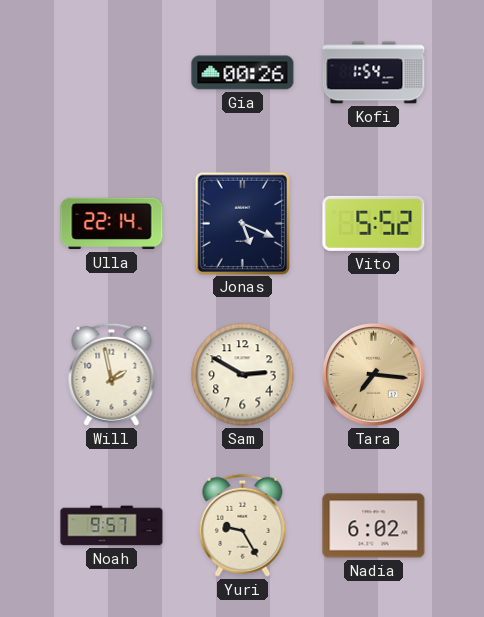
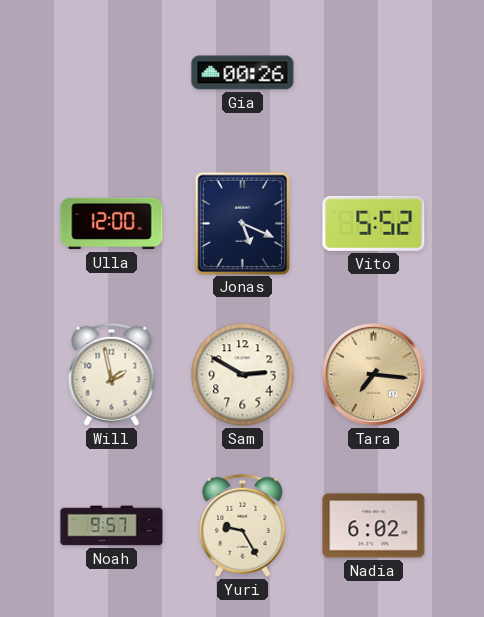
Kofi: 1:54 -> none
Ulla: 22:14 -> 12:00
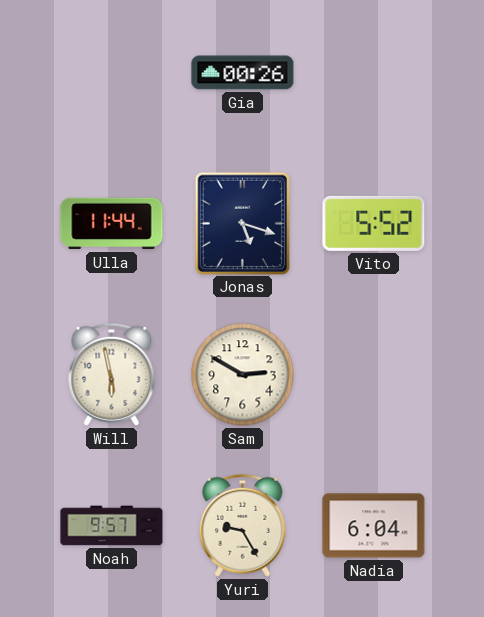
Ulla: 12:00 -> 11:44
Jonas: 5:19 -> 5:18
Will: 1:58 -> 5:58
Tara: 7:16 -> none
Nadia: 6:02 -> 6:04
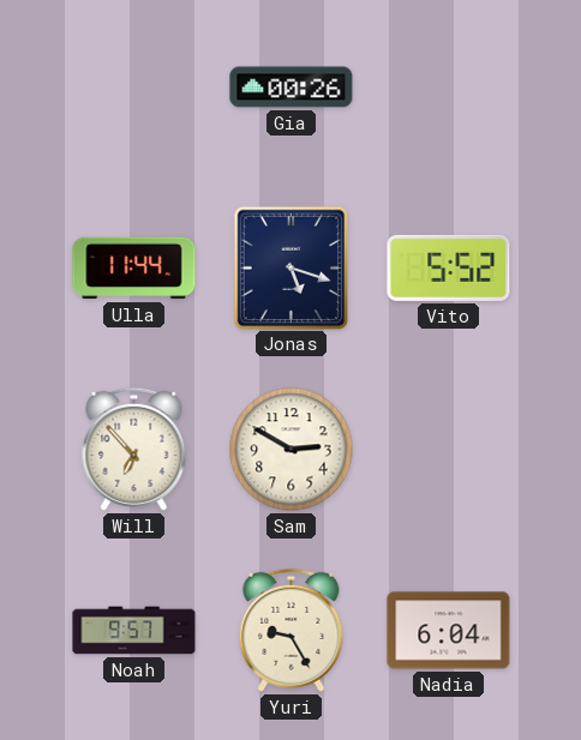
Will: 5:58 -> 6:53
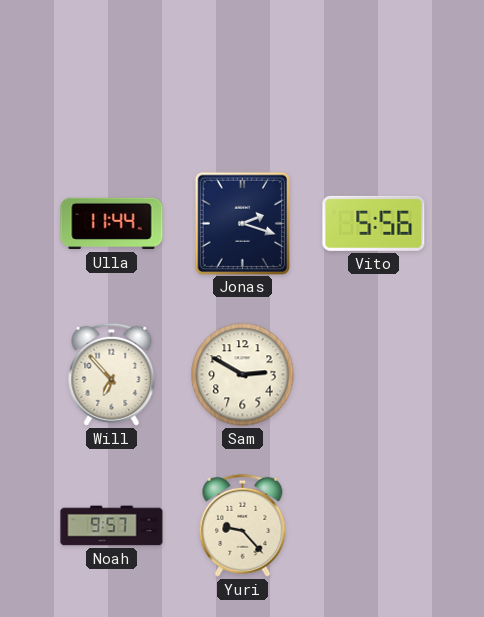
Gia: 00:26 -> none
Jonas: 5:18 -> 2:18
Vito: 5:52 -> 5:56
Yuri: 9:25 -> 9:23
Nadia: 6:04 -> none
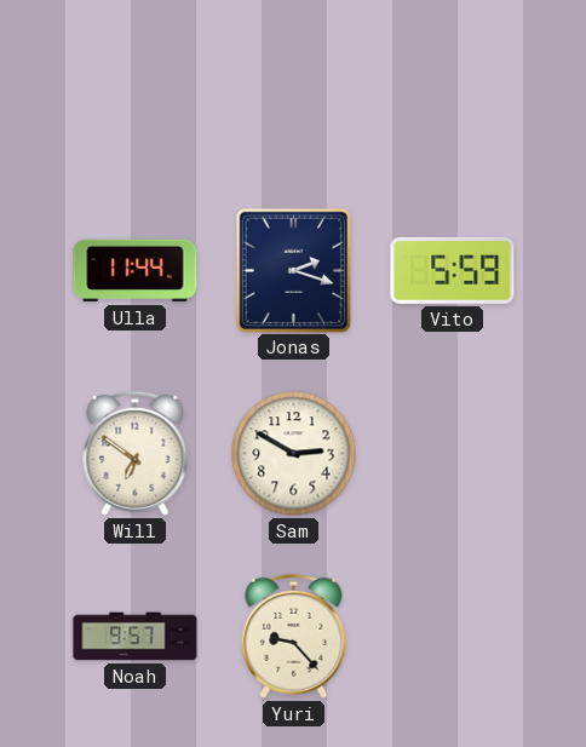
Vito: 5:56 -> 5:59
Will: 6:53 -> 6:51
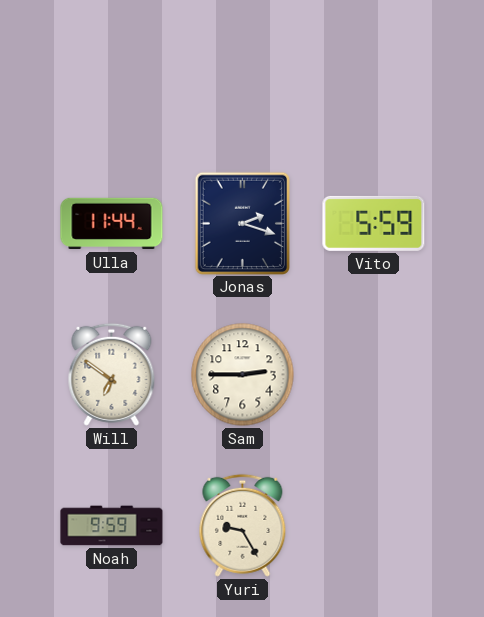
Sam: 2:50 -> 2:45
Noah: 9:57 -> 9:59
Yuri: 9:23 -> 9:25
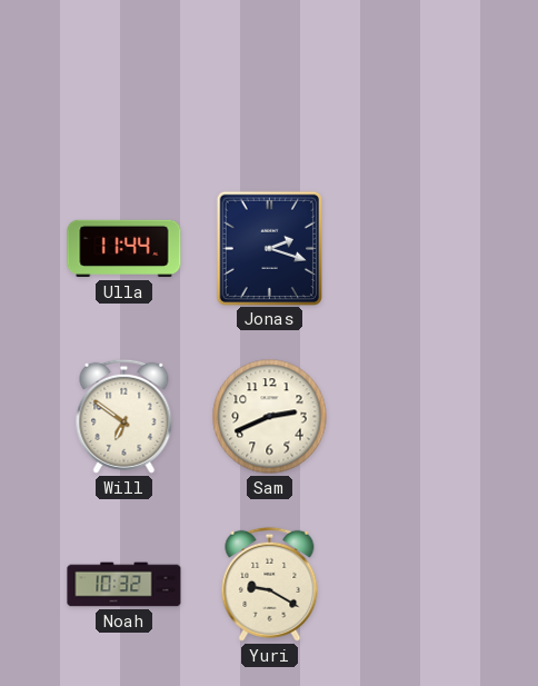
Vito: 5:59 -> none
Sam: 2:45 -> 2:41
Noah: 9:59 -> 10:32
Yuri: 9:25 -> 9:20
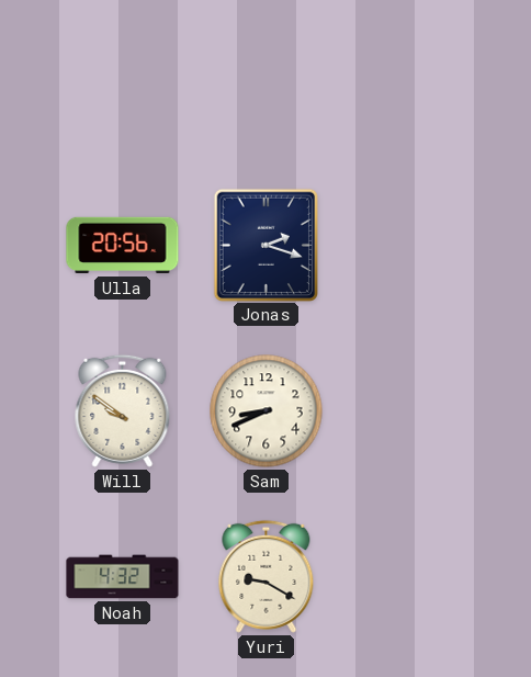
Ulla: 11:44 -> 20:56
Will: 6:51 -> 9:51
Sam: 2:41 -> 8:41
Noah: 10:32 -> 4:32
